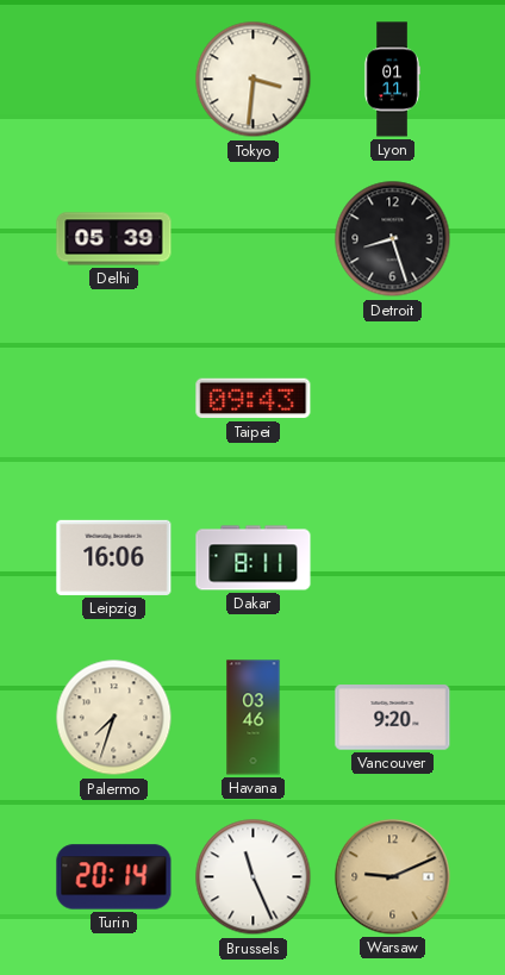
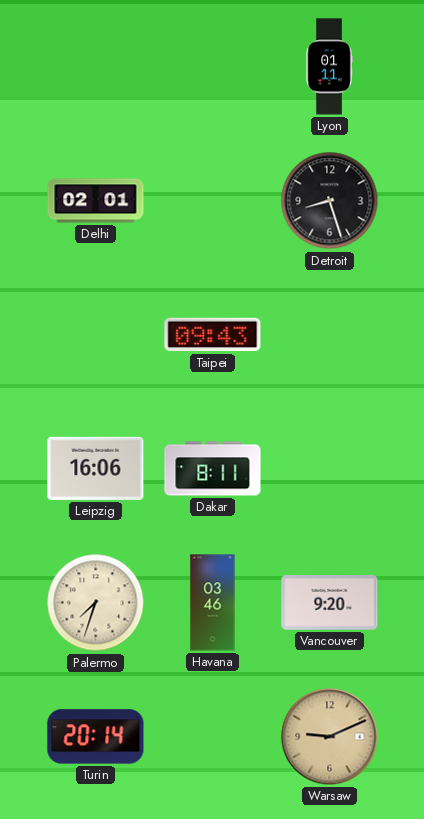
Tokyo: 3:31 -> none
Delhi: 05:39 -> 02:01
Brussels: 11:26 -> none
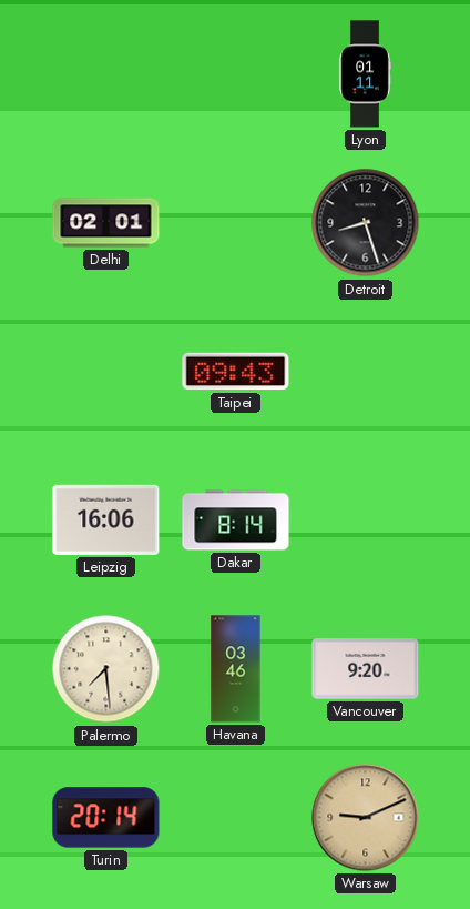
Dakar: 8:11 -> 8:14
Palermo: 7:33 -> 7:29
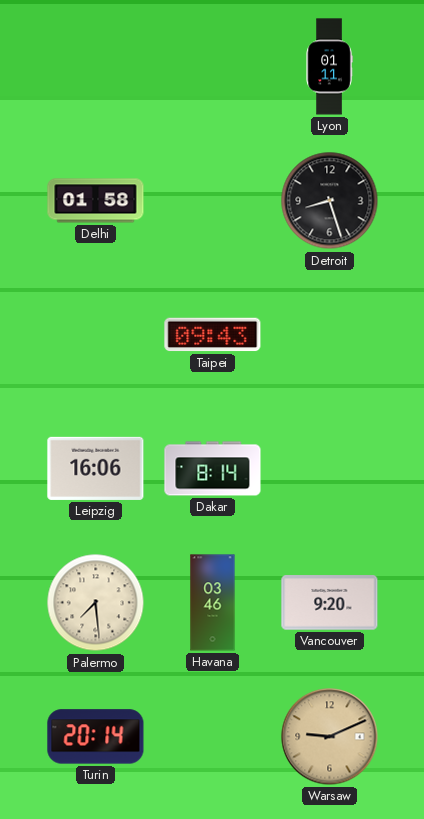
Delhi: 02:01 -> 01:58
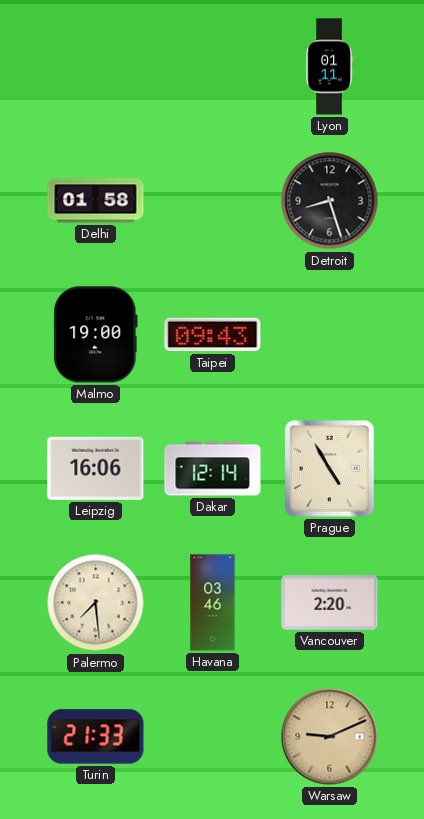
Malmo: none -> 19:00
Dakar: 8:14 -> 12:14
Prague: none -> 4:55
Vancouver: 9:20 -> 2:20
Turin: 20:14 -> 21:33
